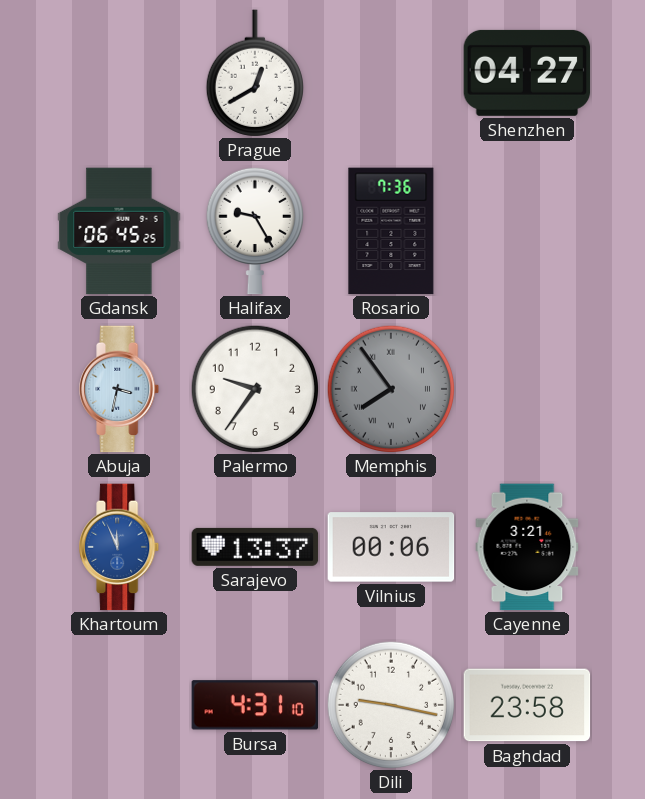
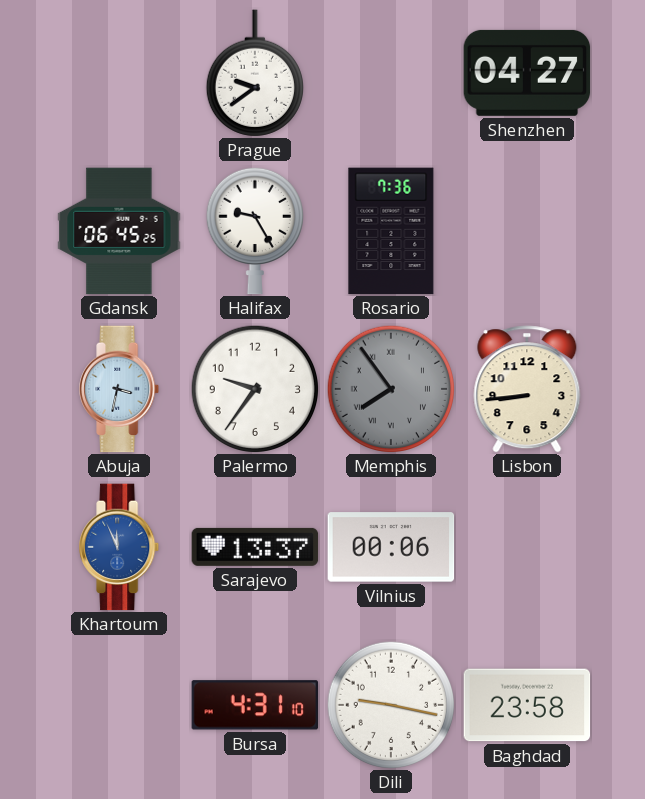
Prague: 12:40 -> 9:39
Lisbon: none -> 8:44
Cayenne: 3:21 -> none
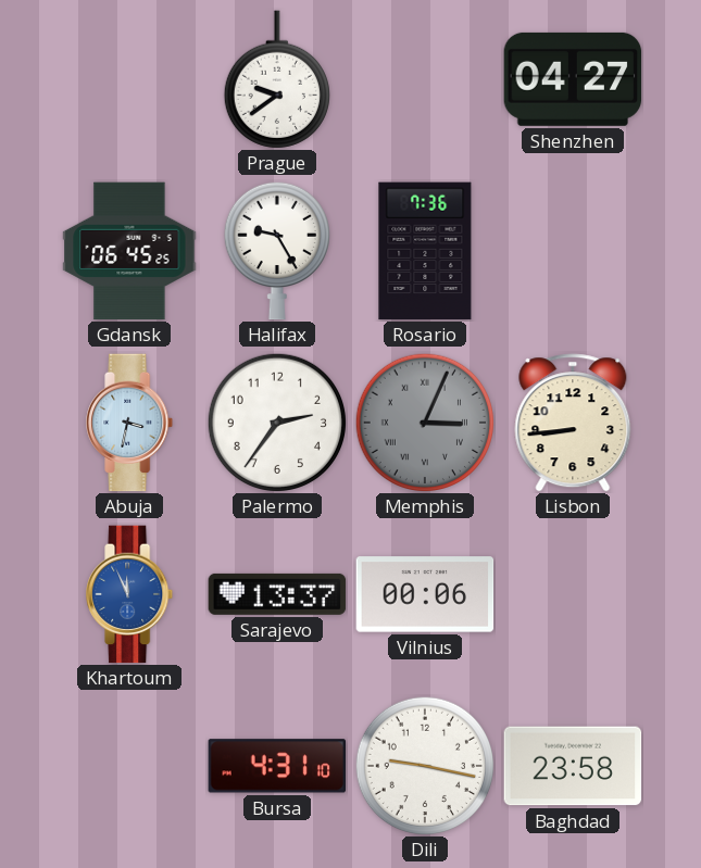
Palermo: 9:36 -> 2:36
Memphis: 7:54 -> 3:04
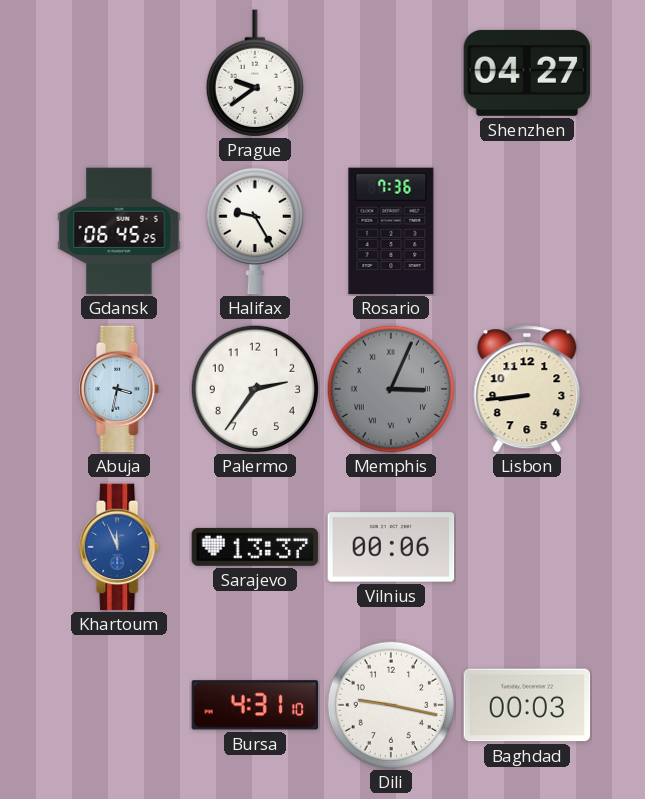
Baghdad: 23:58 -> 00:03
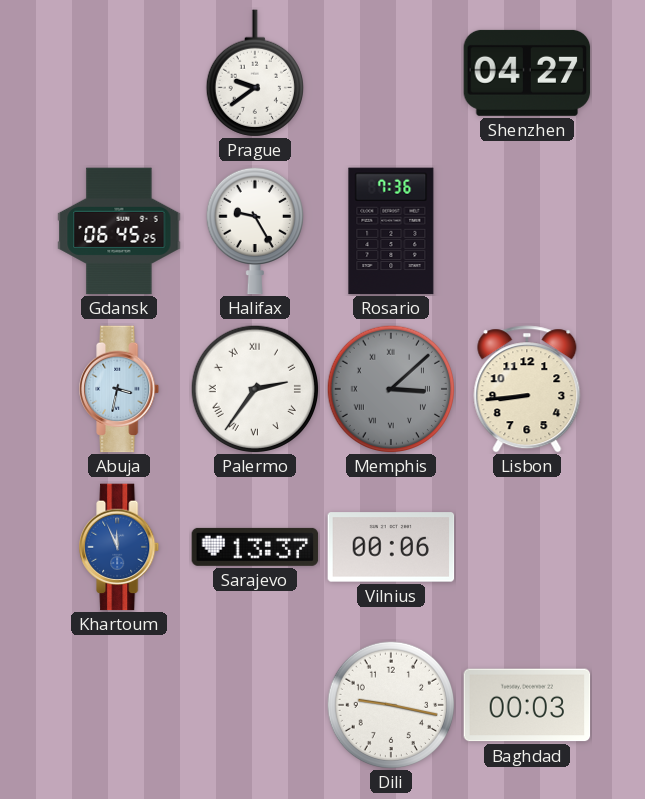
Palermo numerals: Arabic -> Roman
Memphis: 3:04 -> 3:08
Bursa: 4:31 -> none
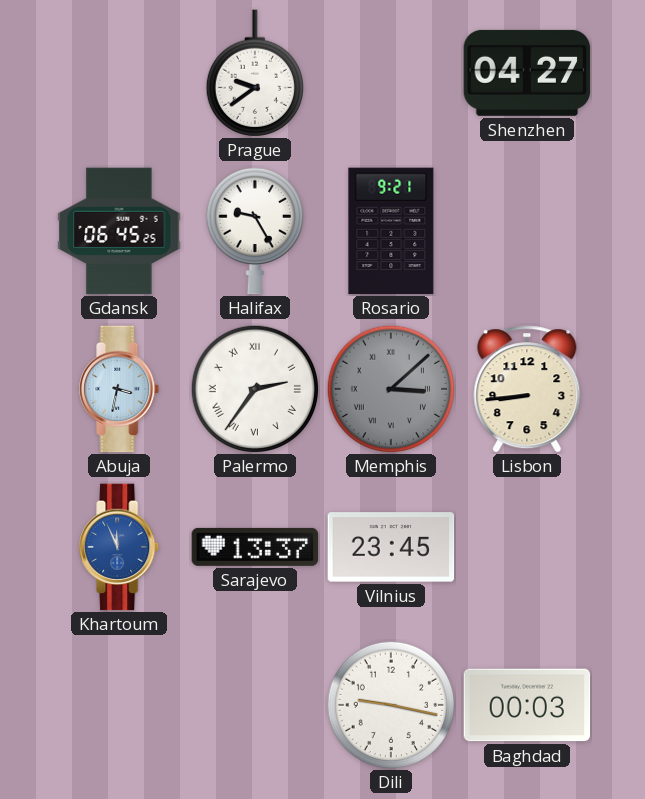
Rosario: 7:36 -> 9:21
Vilnius: 00:06 -> 23:45
